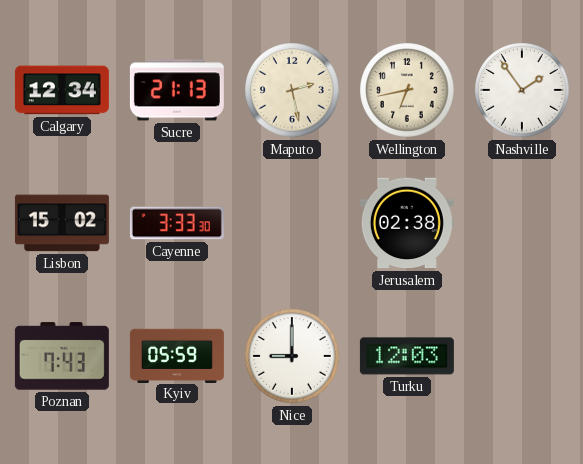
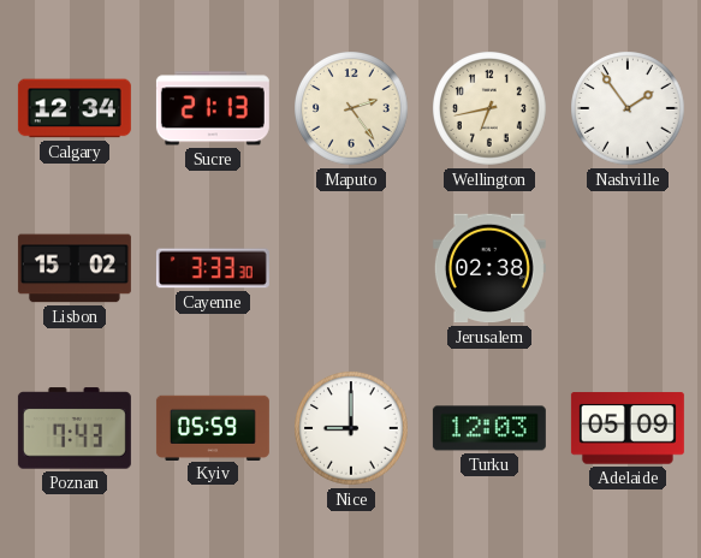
Maputo: 2:28 -> 2:24
Adelaide: none -> 05:09
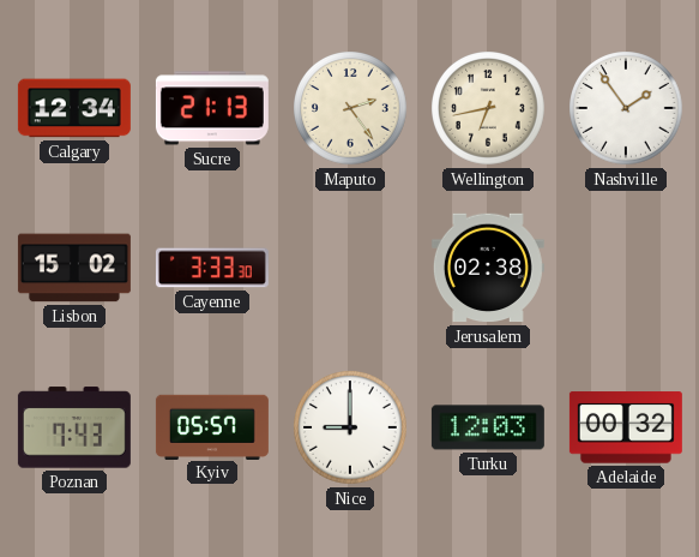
Kyiv: 05:59 -> 05:57
Adelaide: 05:09 -> 00:32
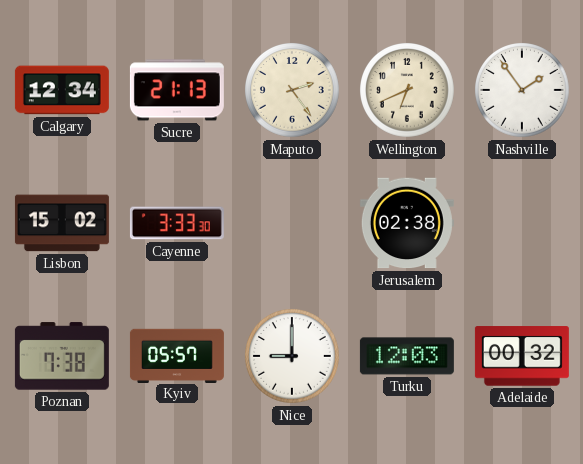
Wellington: 6:43 -> 6:41
Poznan: 7:43 -> 7:38
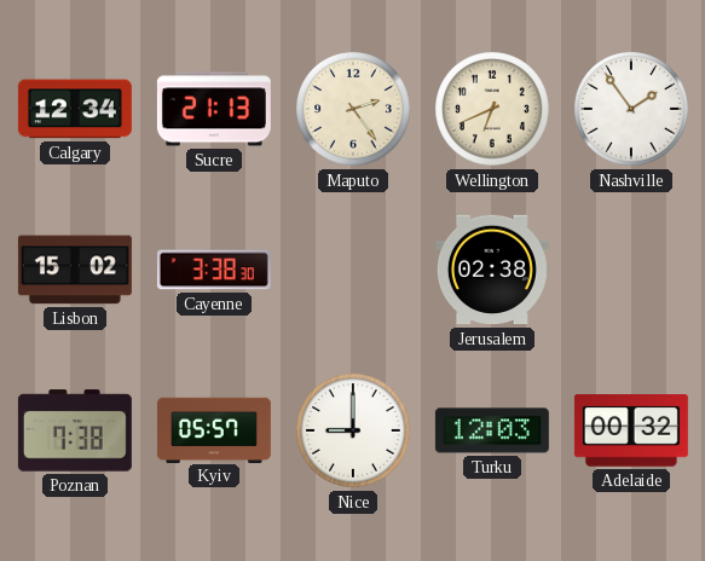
Cayenne: 3:33 -> 3:38
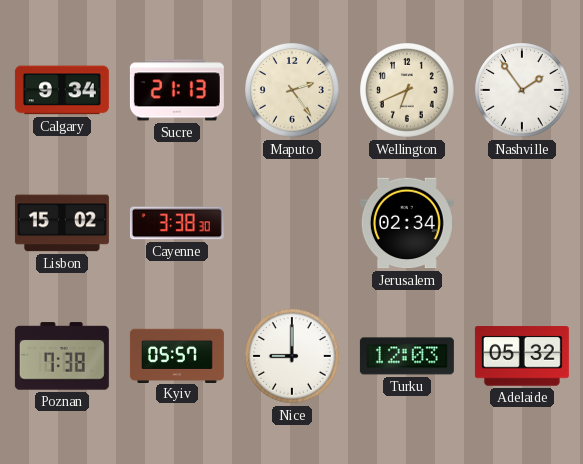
Calgary: 12:34 -> 9:34
Jerusalem: 02:38 -> 02:34
Adelaide: 00:32 -> 05:32
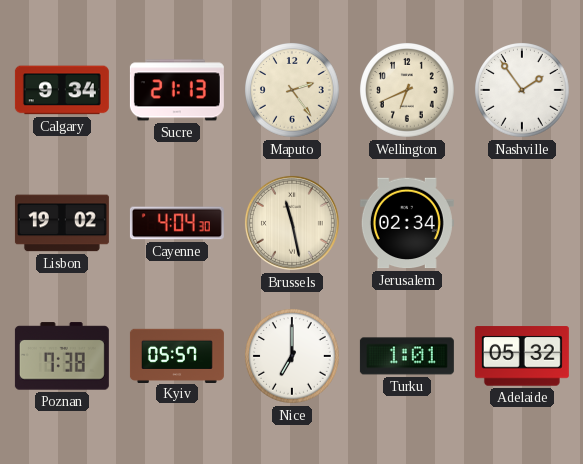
Lisbon: 15:02 -> 19:02
Cayenne: 3:38 -> 4:04
Brussels: none -> 11:28
Nice: 9:00 -> 7:00
Turku: 12:03 -> 1:01
